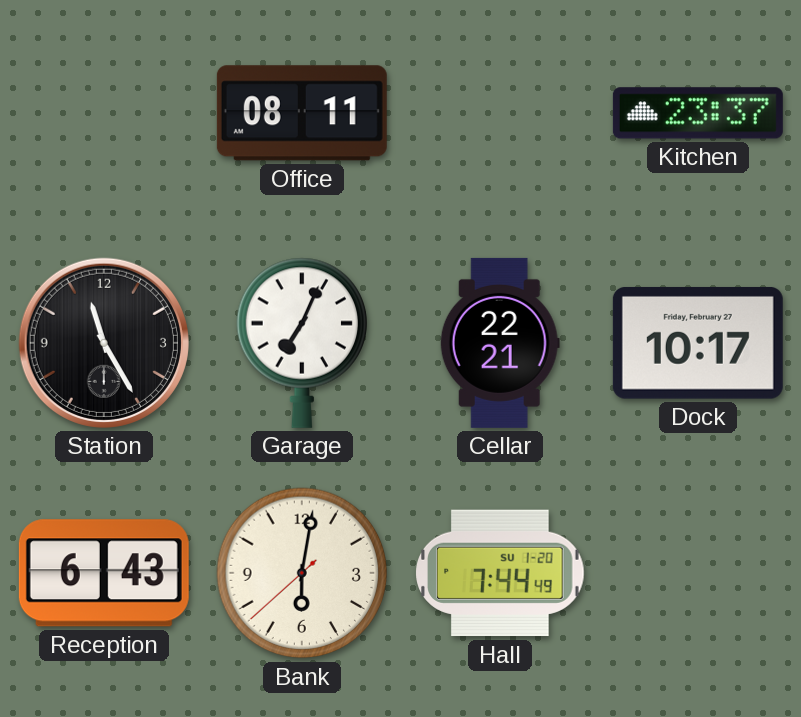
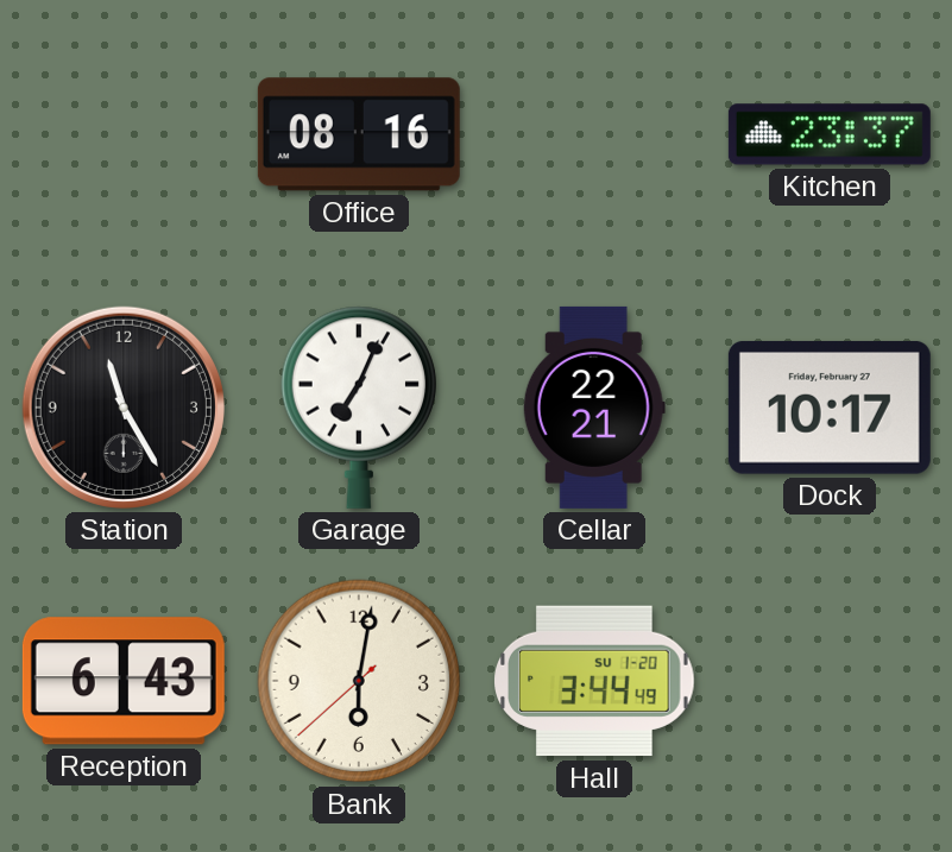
Office: 08:11 -> 08:16
Hall: 7:44 -> 3:44
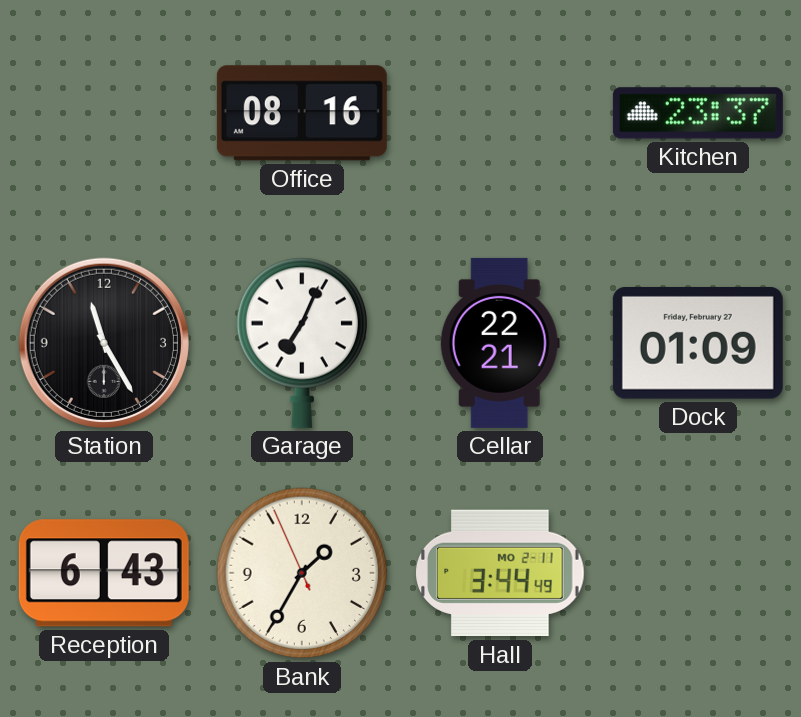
Dock: 10:17 -> 01:09
Bank: 6:01 -> 1:34
Hall date: SU 1-20 -> MO 2-11
